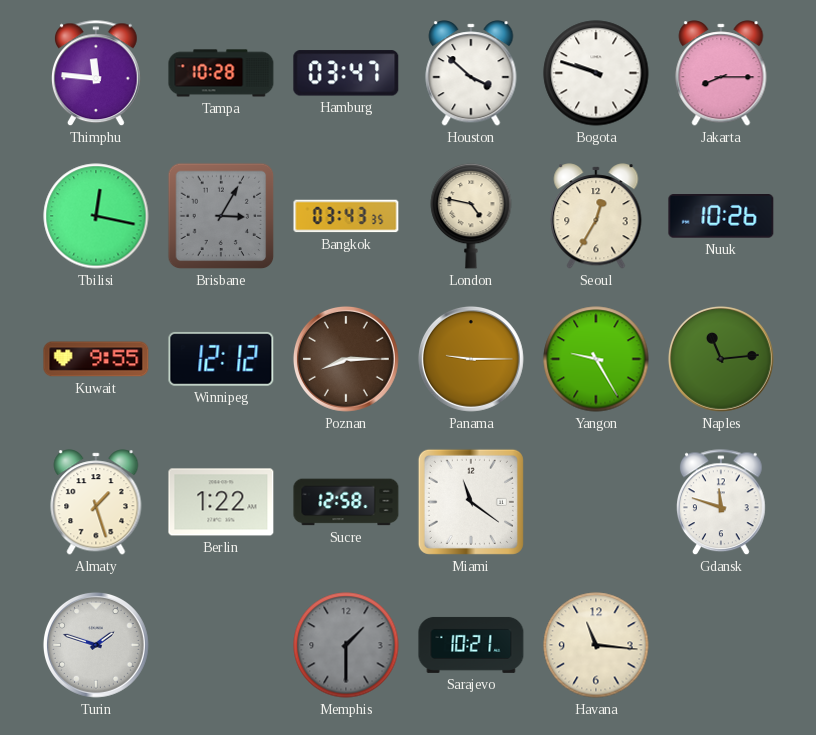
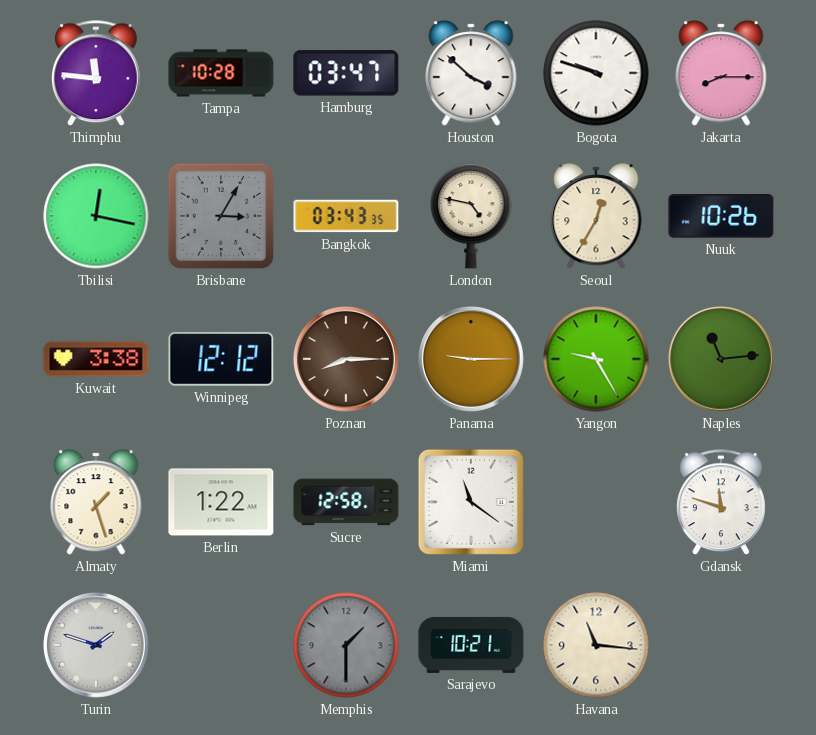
Kuwait: 9:55 -> 3:38
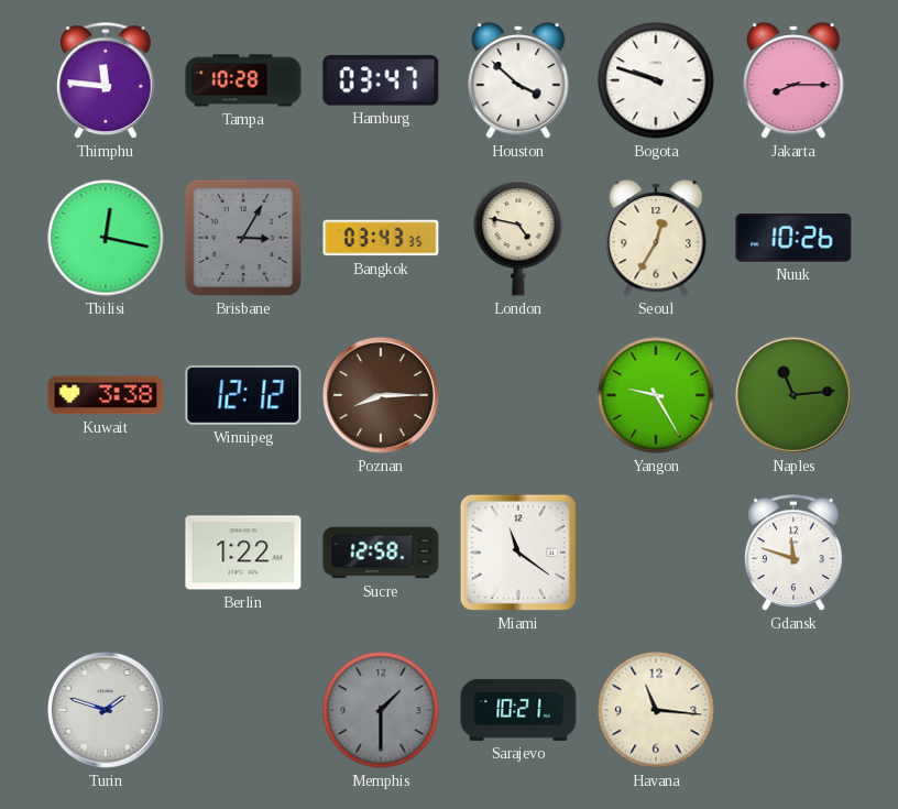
Panama: 9:15 -> none
Almaty: 1:27 -> none
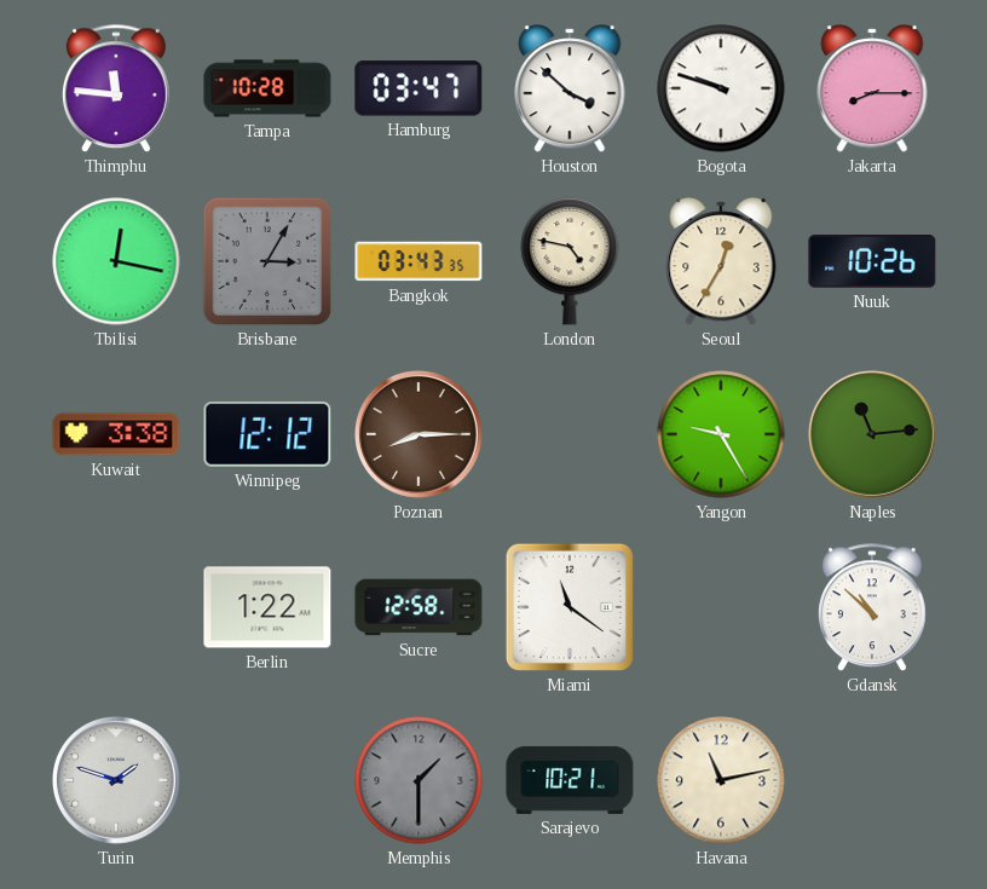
Gdansk: 11:48 -> 10:52
Havana: 11:16 -> 11:13
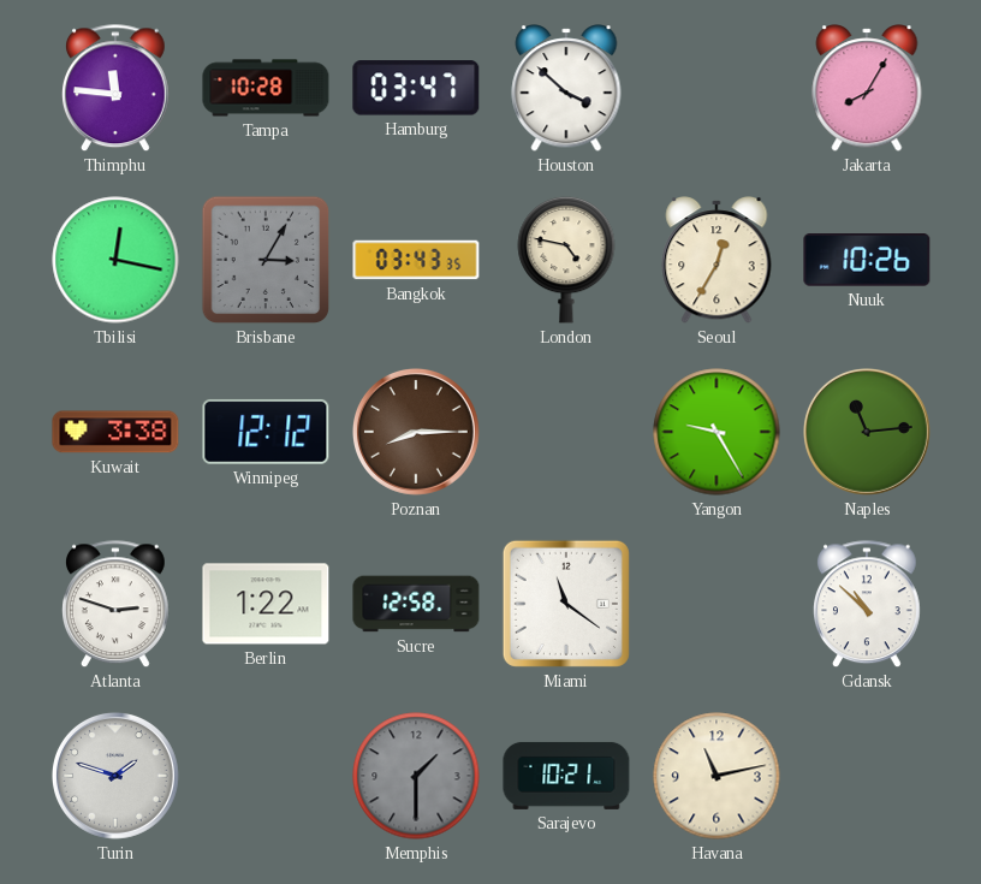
Bogota: 9:48 -> none
Jakarta: 8:15 -> 8:05
Atlanta: none -> 2:48
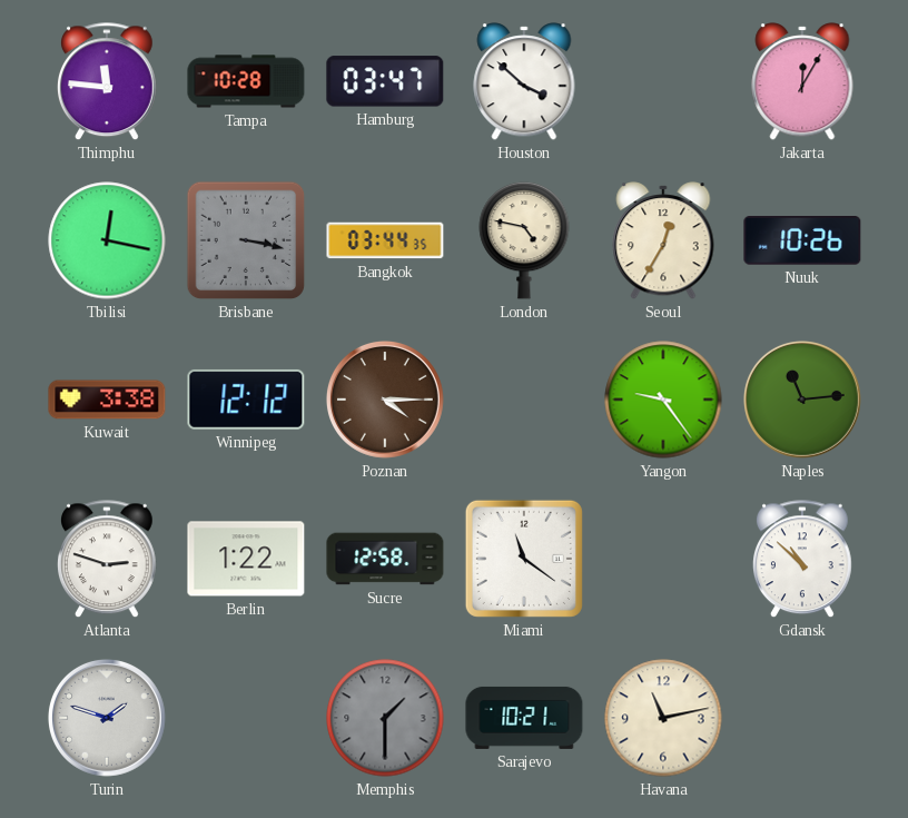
Jakarta: 8:05 -> 12:05
Brisbane: 3:05 -> 3:17
Bangkok: 03:43 -> 03:44
Poznan: 8:15 -> 4:15
Yangon: 9:25 -> 9:24
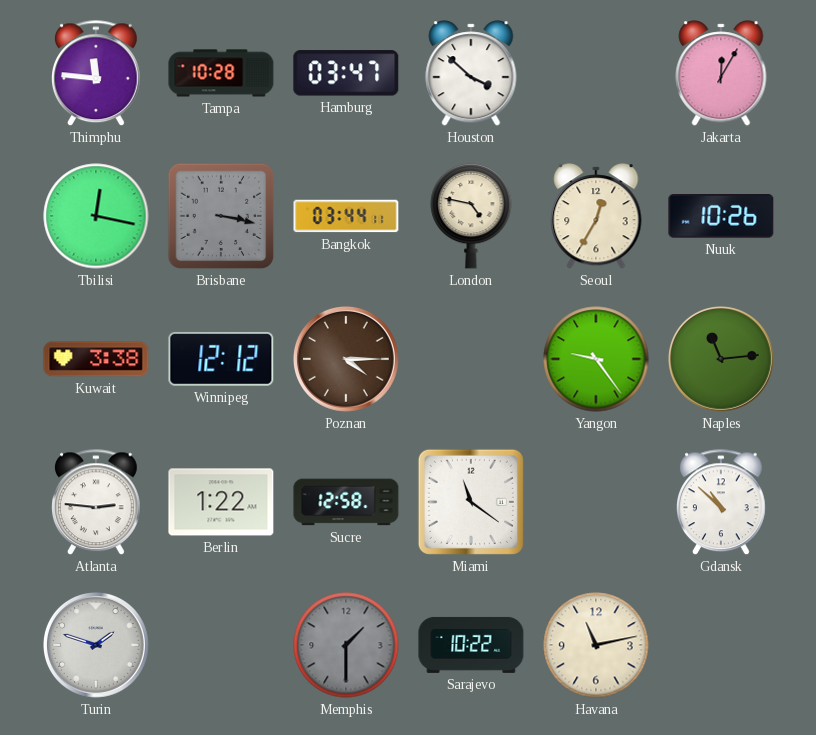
Bangkok: 03:44:35 -> 03:44:11
Atlanta: 2:48 -> 2:46
Sarajevo: 10:21 -> 10:22
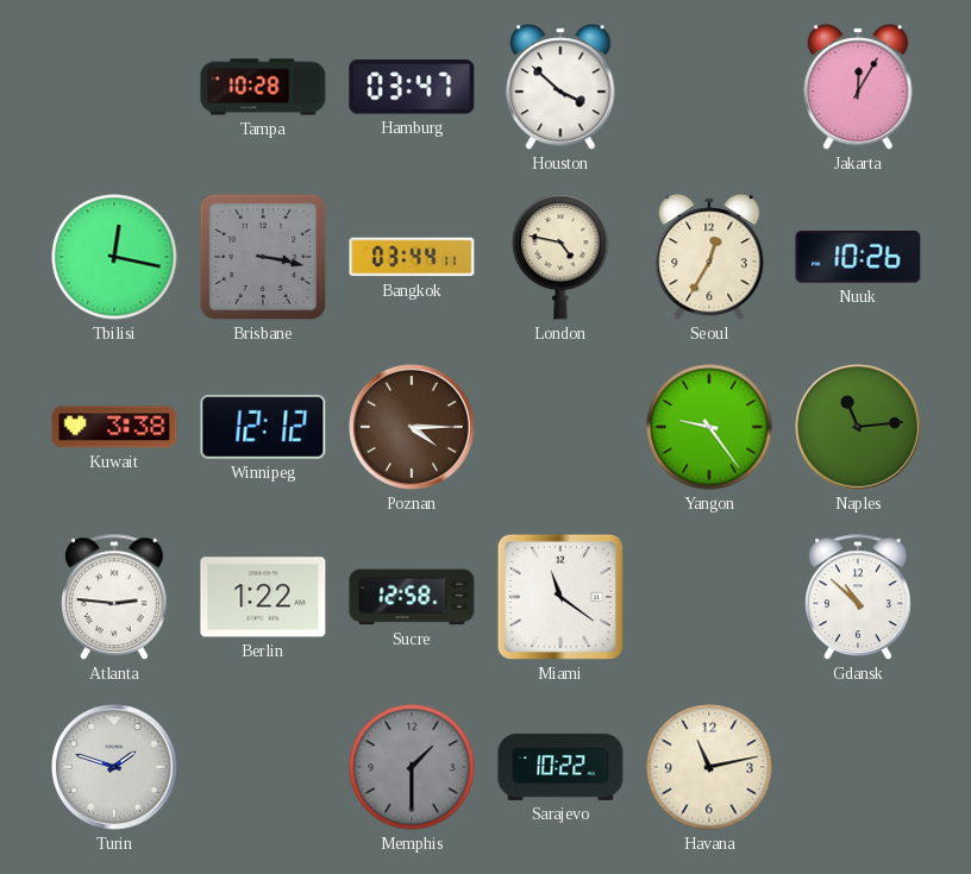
Thimphu: 11:46 -> none
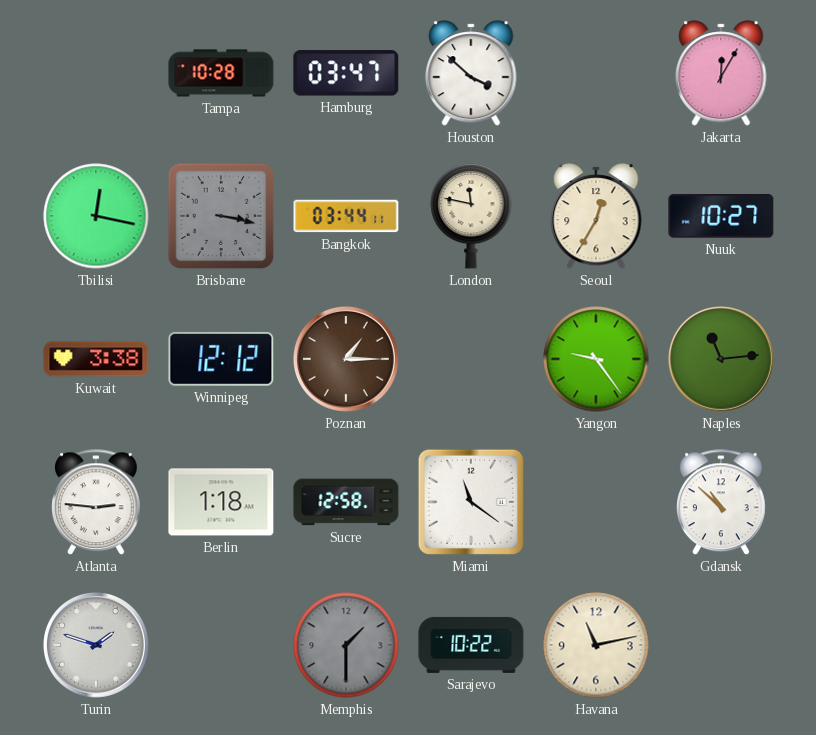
London: 4:47 -> 11:47
Nuuk: 10:26 -> 10:27
Poznan: 4:15 -> 1:15
Berlin: 1:22 -> 1:18
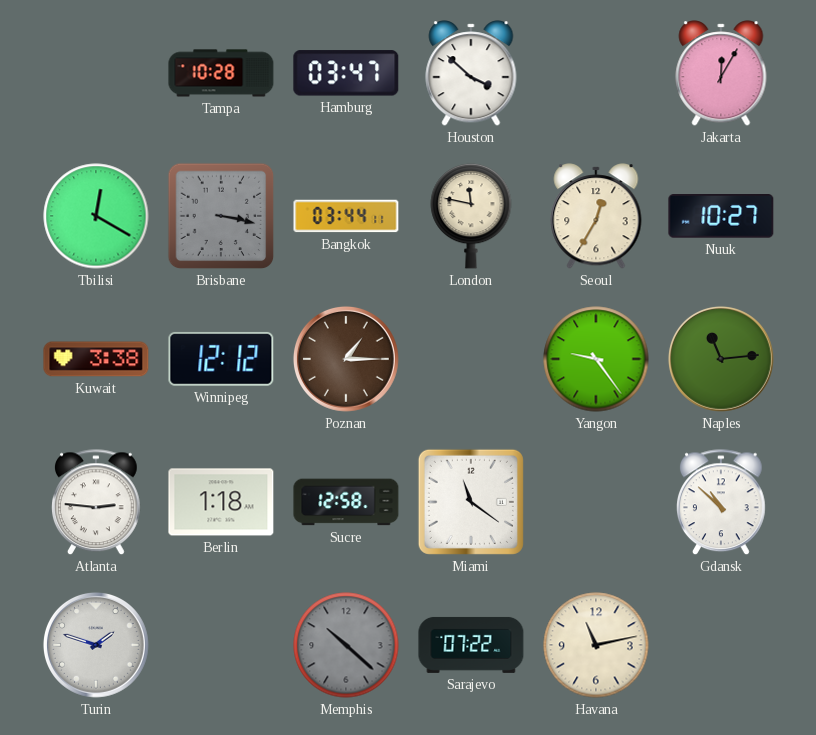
Tbilisi: 12:17 -> 12:20
Memphis: 1:30 -> 10:22
Sarajevo: 10:22 -> 07:22
